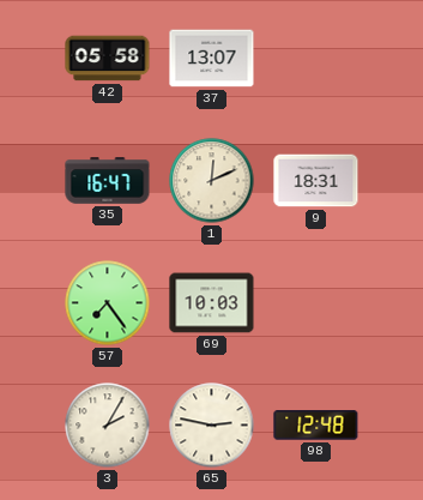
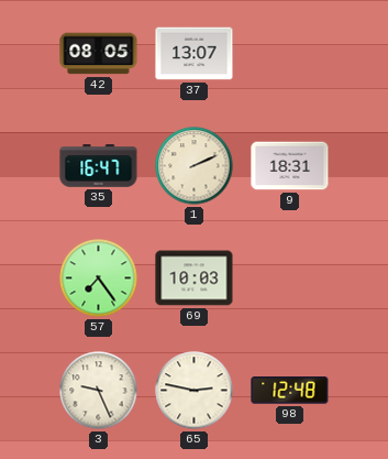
42: 05:58 -> 08:05
1: 12:11 -> 2:11
3: 2:05 -> 9:26
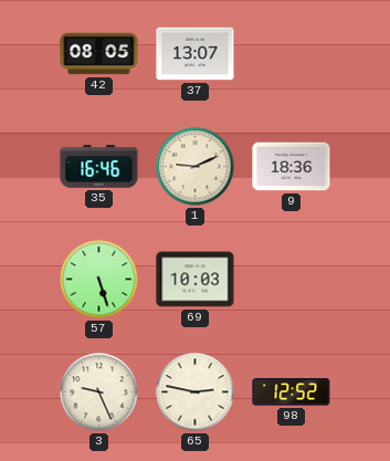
35: 16:47 -> 16:46
1: 2:11 -> 9:11
9: 18:31 -> 18:36
57: 7:24 -> 5:27
98: 12:48 -> 12:52
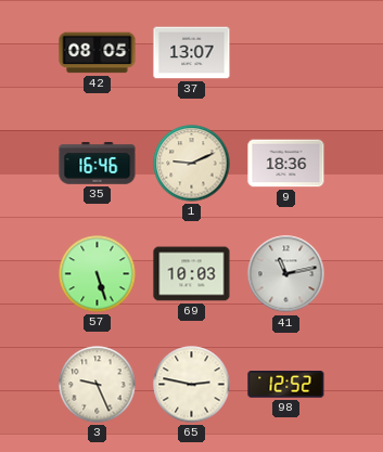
41: none -> 11:13
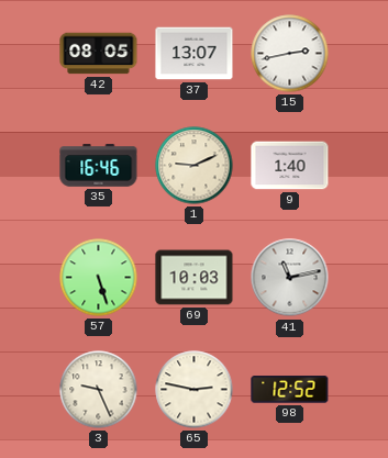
15: none -> 2:43
9: 18:36 -> 1:40
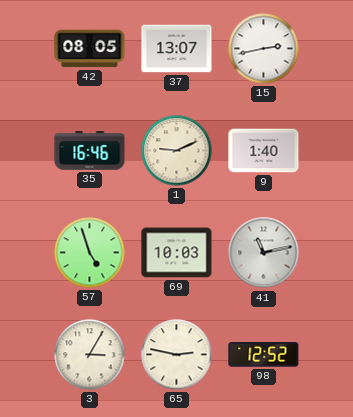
57: 5:27 -> 4:57
3: 9:26 -> 3:05
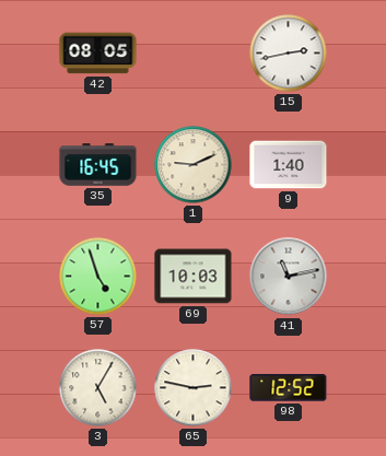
37: 13:07 -> none
35: 16:46 -> 16:45
3: 3:05 -> 5:05
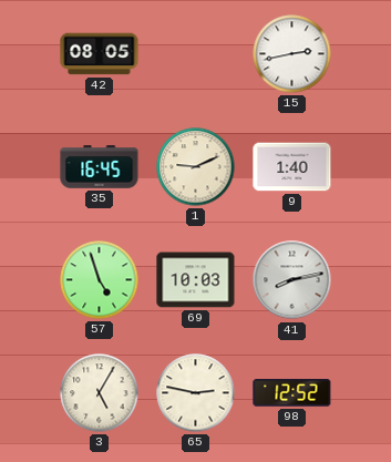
41: 11:13 -> 8:13
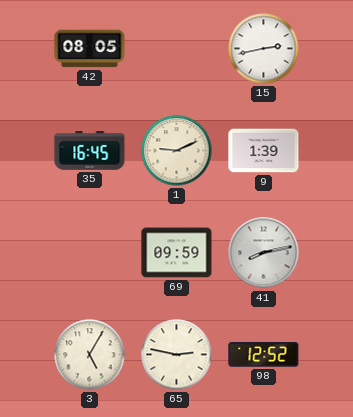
9: 1:40 -> 1:39
57: 4:57 -> none
69: 10:03 -> 09:59
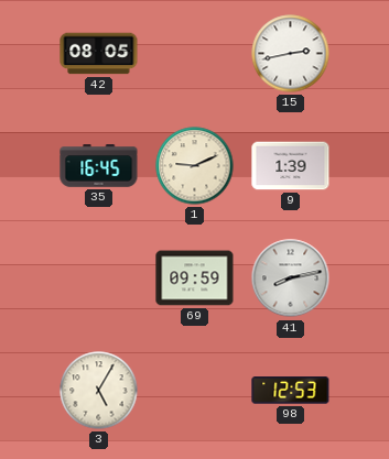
65: 2:47 -> none
98: 12:52 -> 12:53
